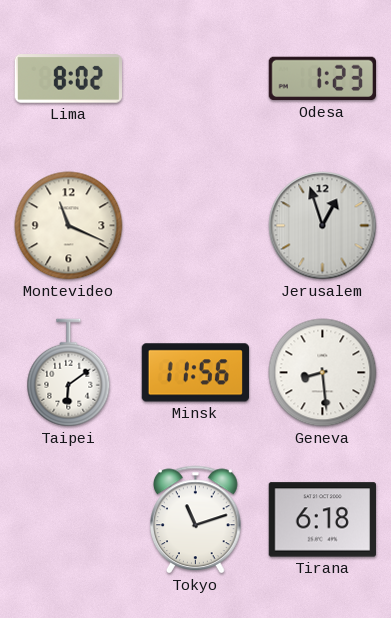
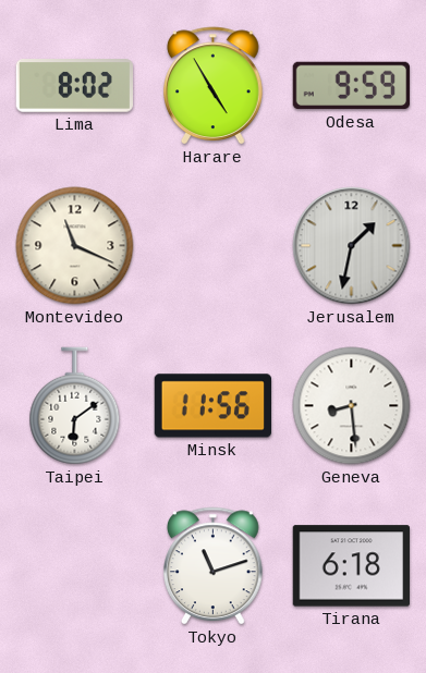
Harare: none -> 4:55
Odesa: 1:23 -> 9:59
Jerusalem: 12:57 -> 1:32
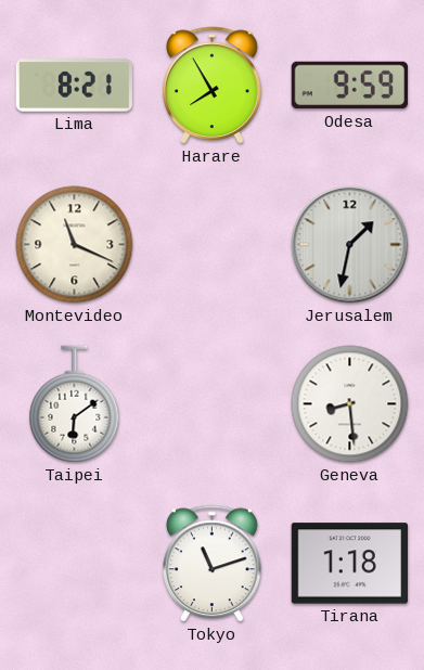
Lima: 8:02 -> 8:21
Harare: 4:55 -> 7:55
Minsk: 11:56 -> none
Tirana: 6:18 -> 1:18
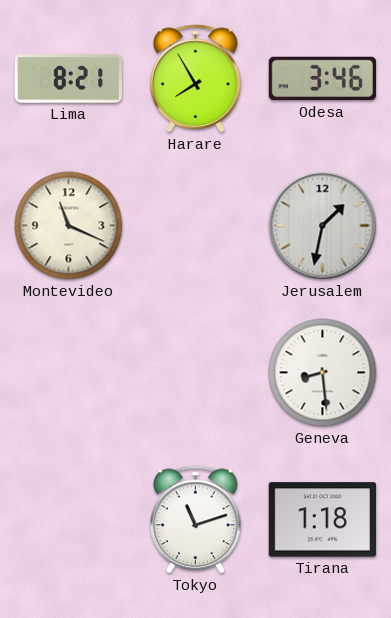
Odesa: 9:59 -> 3:46
Taipei: 6:09 -> none
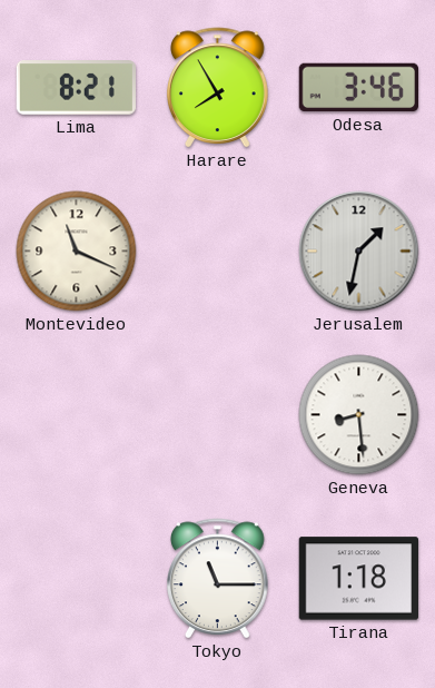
Tokyo: 11:12 -> 11:15
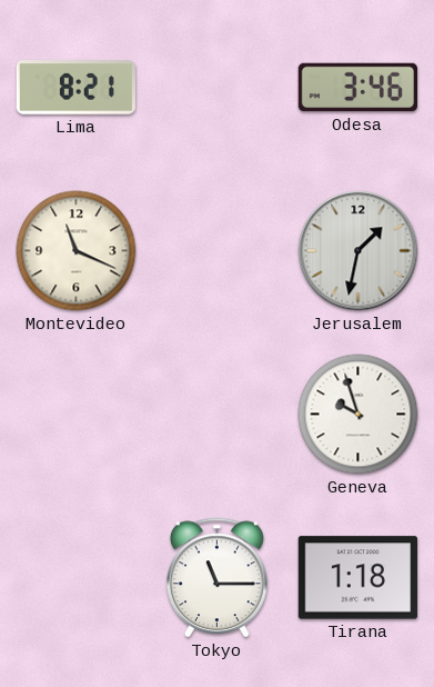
Harare: 7:55 -> none
Geneva: 8:29 -> 9:57
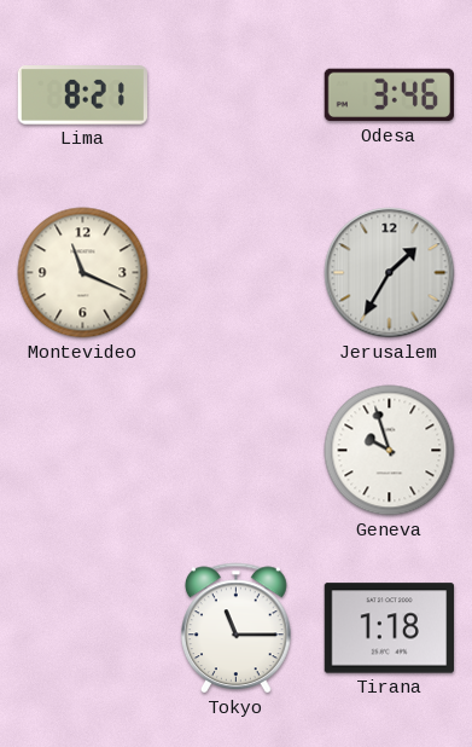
Jerusalem: 1:32 -> 1:35
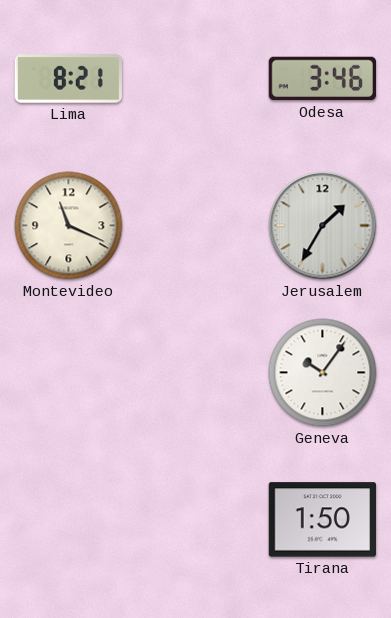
Geneva: 9:57 -> 10:06
Tokyo: 11:15 -> none
Tirana: 1:18 -> 1:50
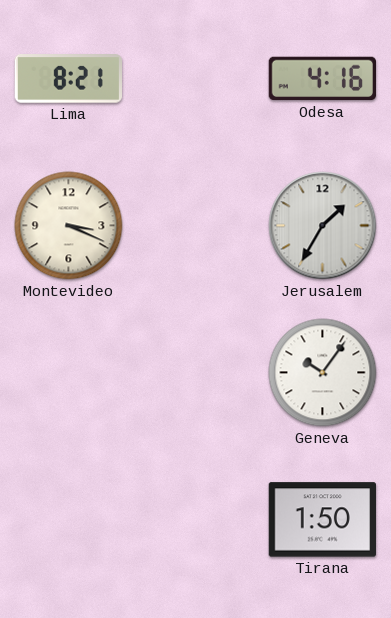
Odesa: 3:46 -> 4:16
Montevideo: 11:19 -> 3:19
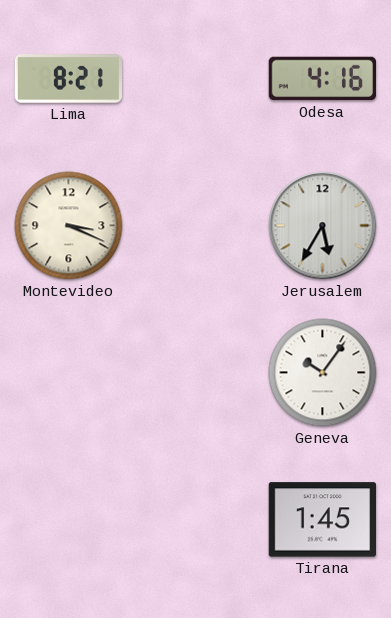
Jerusalem: 1:35 -> 5:35
Tirana: 1:50 -> 1:45
